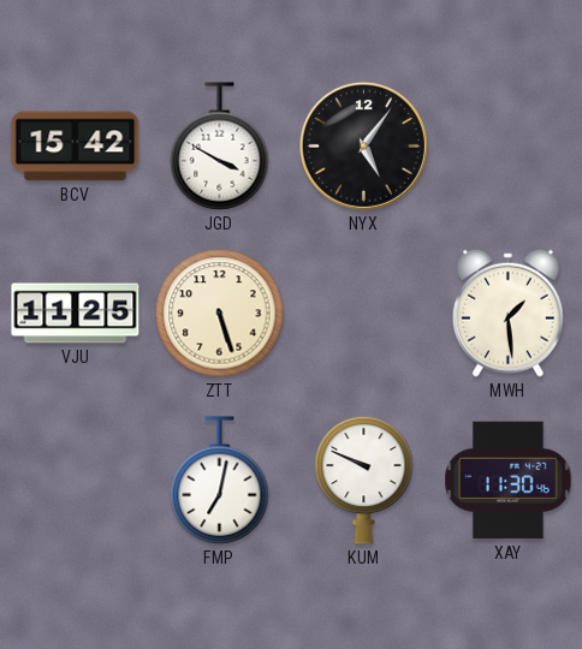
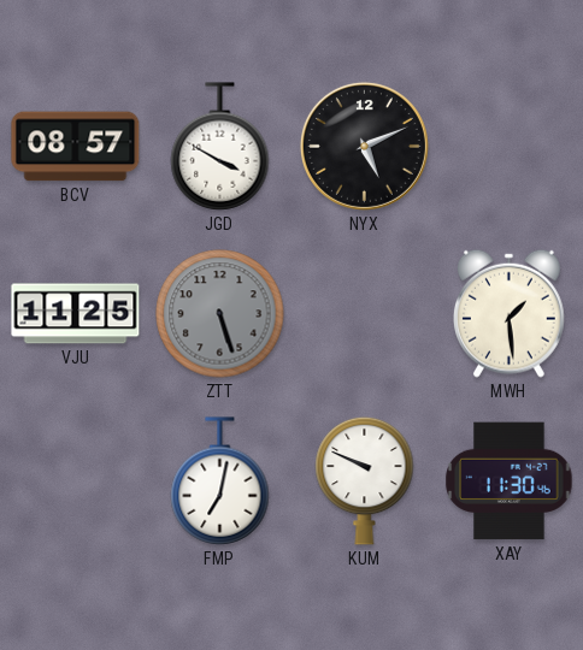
BCV: 15:42 -> 08:57
NYX: 5:06 -> 5:11
ZTT dial: cream -> grey
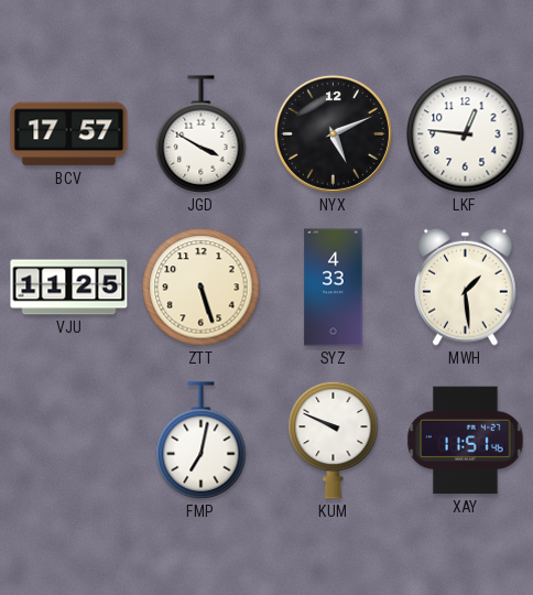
BCV: 08:57 -> 17:57
LKF: none -> 12:46
ZTT dial: grey -> cream
SYZ: none -> 4:33
XAY: 11:30 -> 11:51
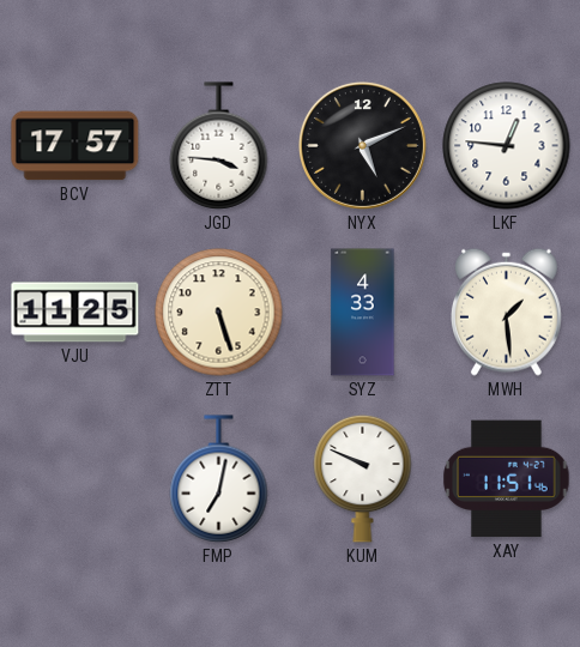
JGD: 3:50 -> 3:46
